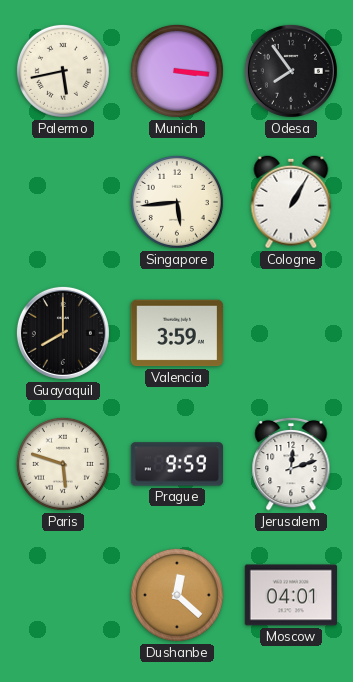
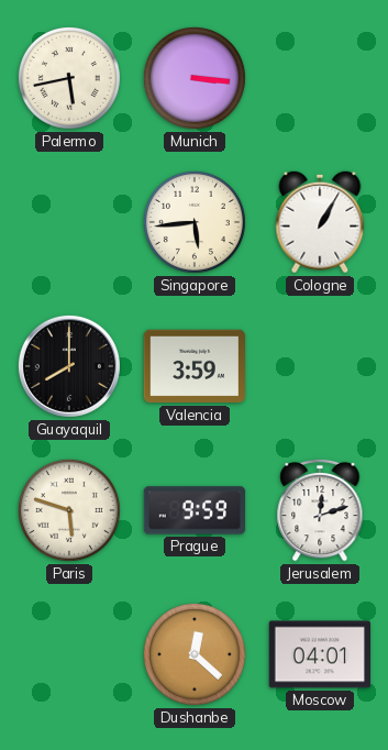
Odesa: 7:54 -> none
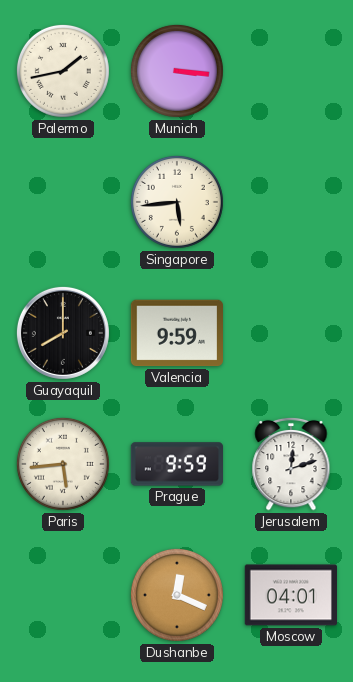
Palermo: 5:43 -> 1:43
Cologne: 1:05 -> none
Valencia: 3:59 -> 9:59
Paris: 5:48 -> 5:44
Dushanbe: 12:22 -> 12:19
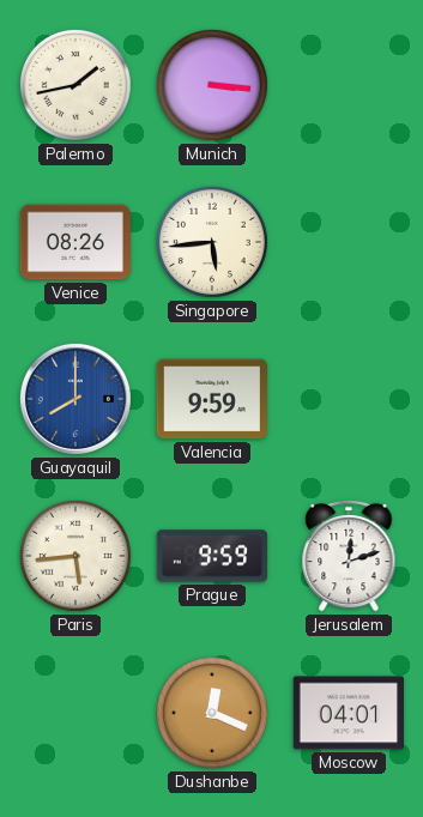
Venice: none -> 08:26
Guayaquil dial: black -> blue
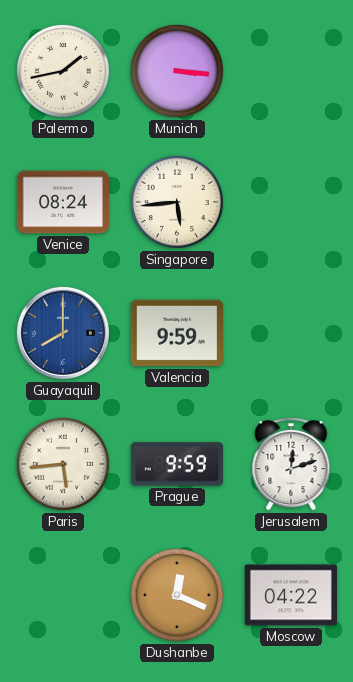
Venice: 08:26 -> 08:24
Moscow: 04:01 -> 04:22
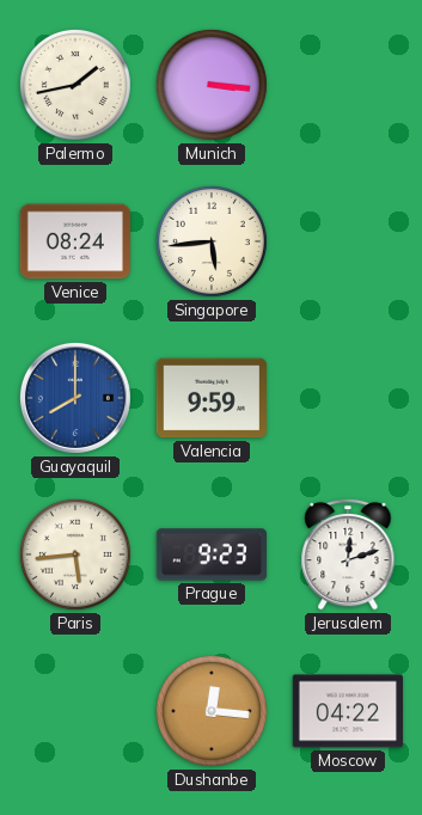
Prague: 9:59 -> 9:23
Dushanbe: 12:19 -> 12:16
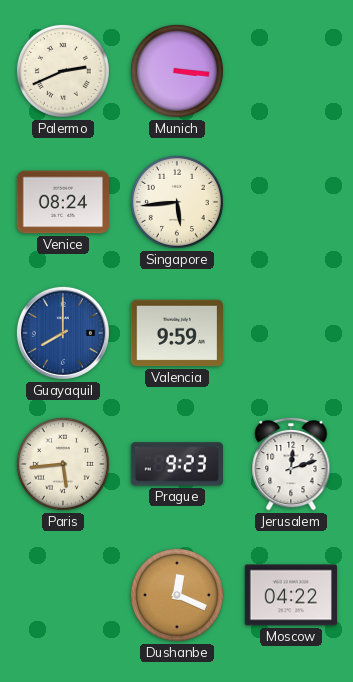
Palermo: 1:43 -> 2:41
Dushanbe: 12:16 -> 12:19
